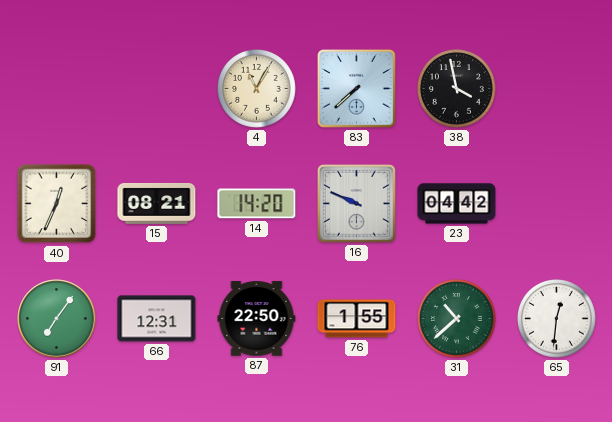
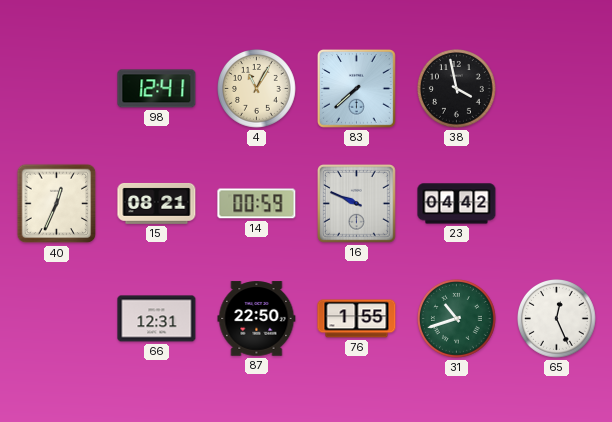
98: none -> 12:41
14: 14:20 -> 00:59
91: 7:06 -> none
31: 10:38 -> 10:42
65: 12:31 -> 12:26
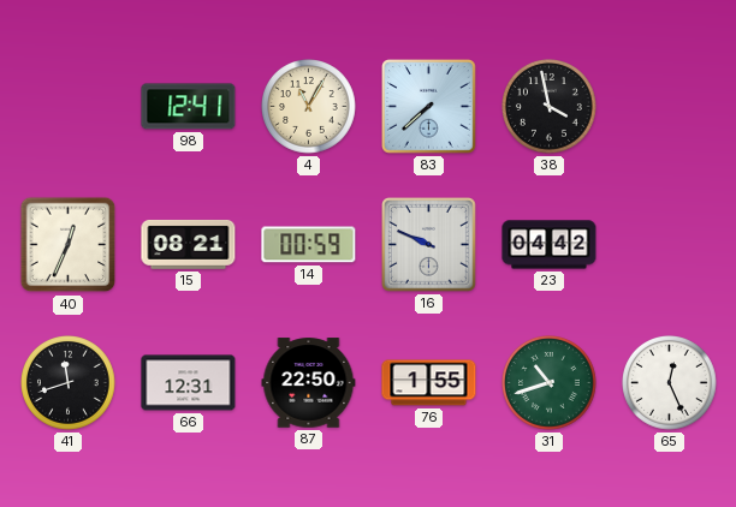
41: none -> 11:42
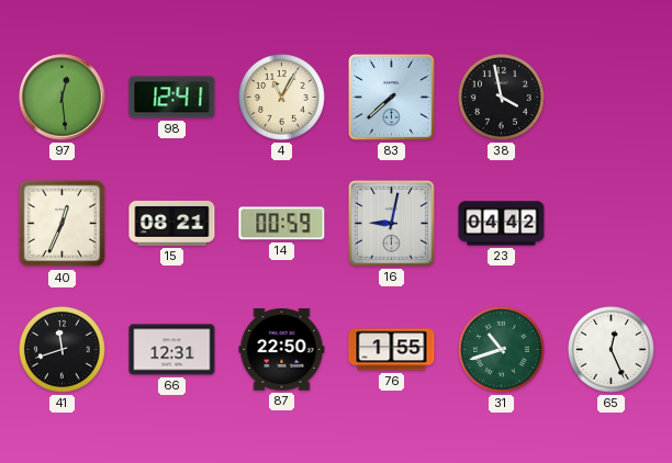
97: none -> 12:29
16: 9:49 -> 9:02
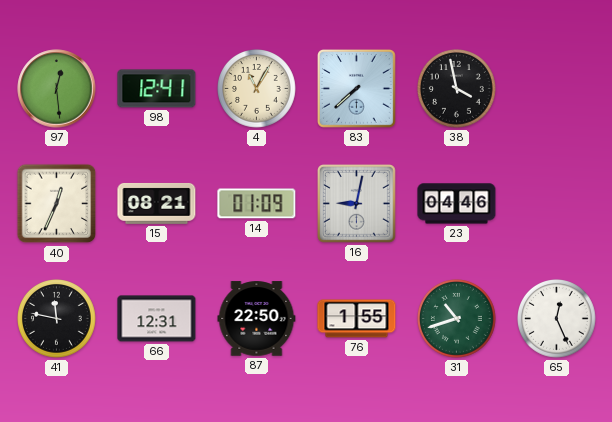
14: 00:59 -> 01:09
23: 04:42 -> 04:46
41: 11:42 -> 11:47
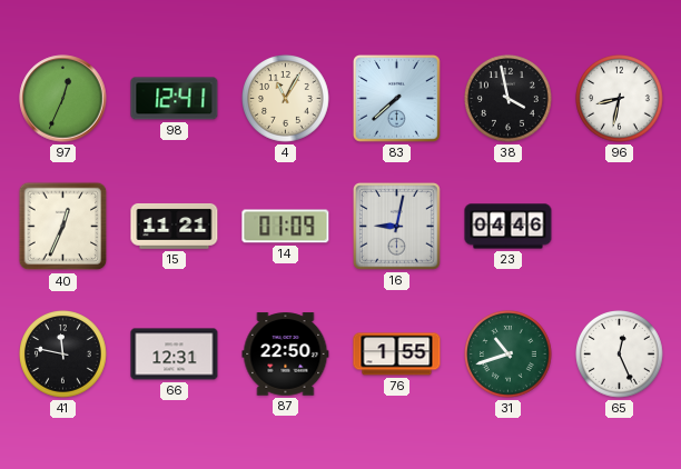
97: 12:29 -> 12:34
96: none -> 8:32
15: 08:21 -> 11:21
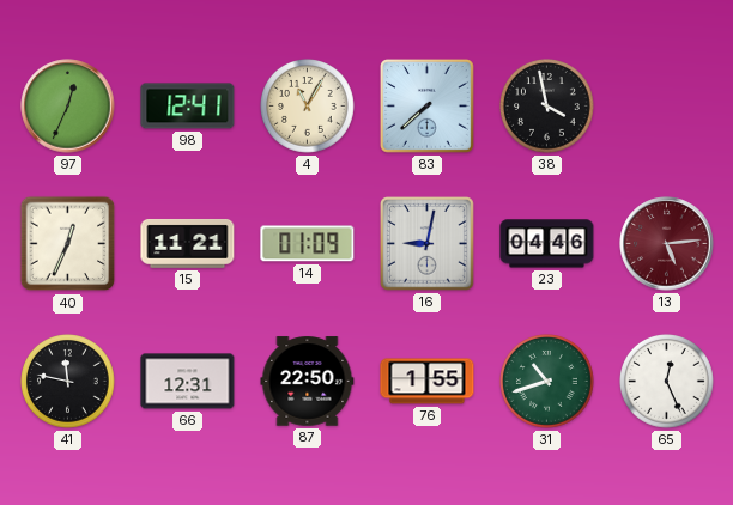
96: 8:32 -> none
13: none -> 5:14
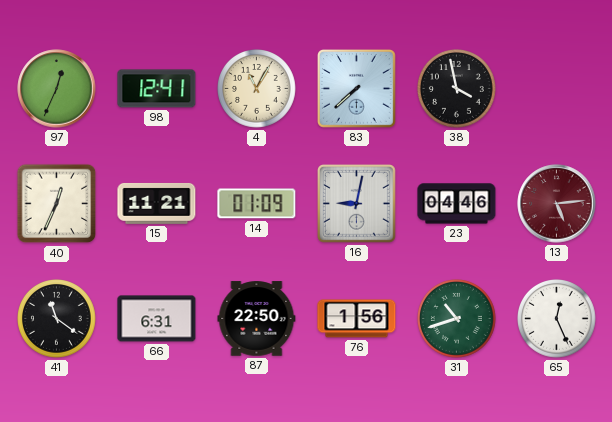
41: 11:47 -> 11:21
66: 12:31 -> 6:31
76: 1:55 -> 1:56
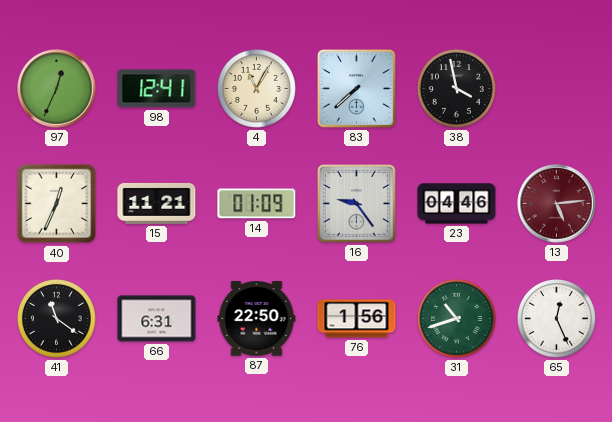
16: 9:02 -> 9:24
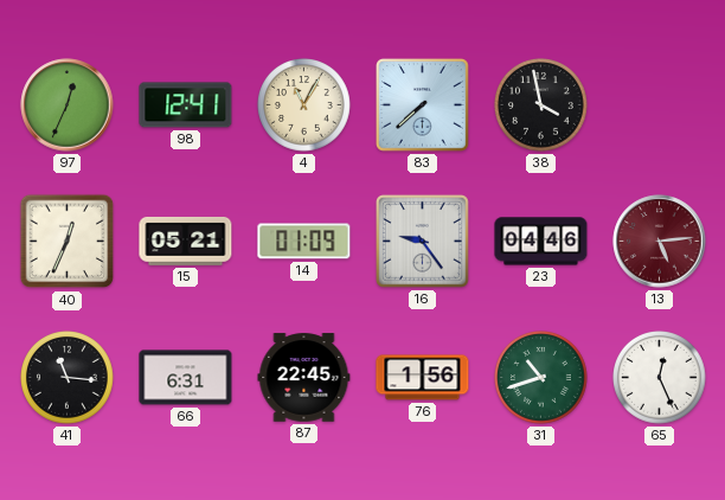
15: 11:21 -> 05:21
41: 11:21 -> 11:16
87: 22:50 -> 22:45
